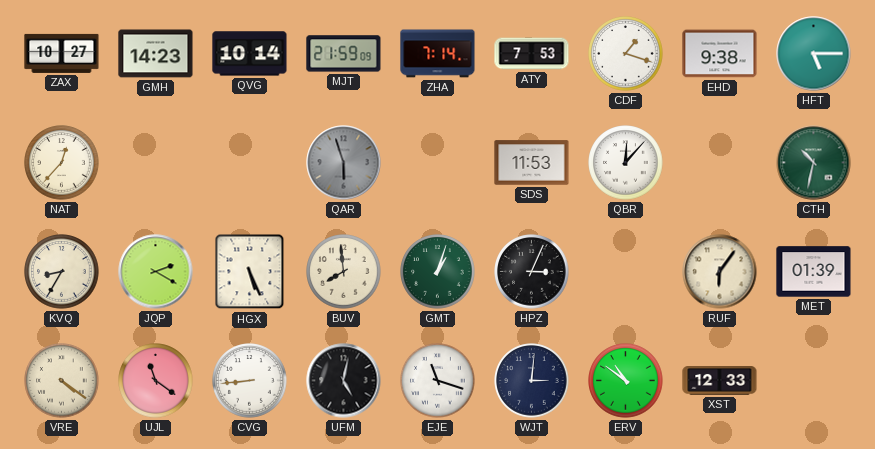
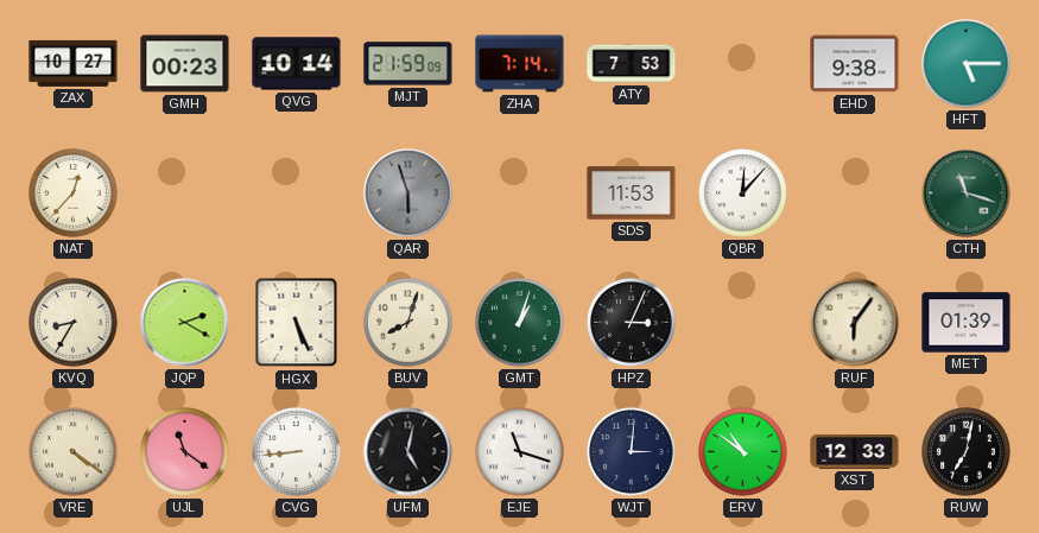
GMH: 14:23 -> 00:23
CDF: 1:18 -> none
CTH: 10:32 -> 11:18
BUV: 7:59 -> 8:03
RUW: none -> 7:02
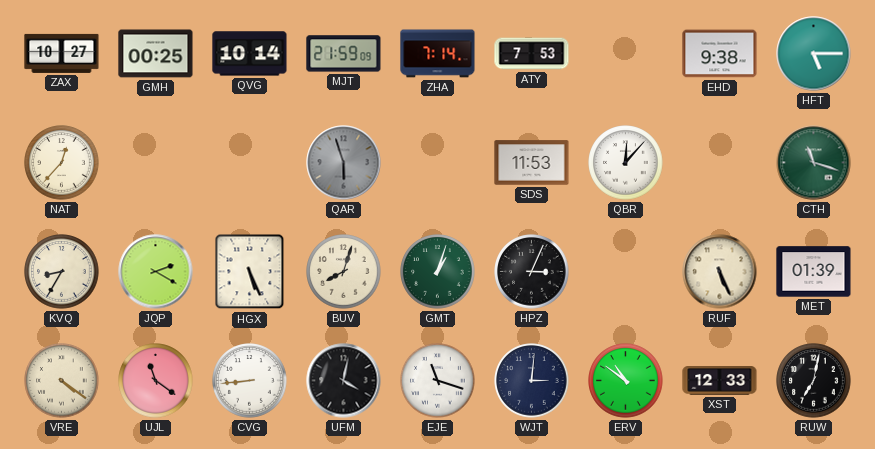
GMH: 00:23 -> 00:25
RUF: 6:06 -> 5:26
UFM: 5:02 -> 4:02
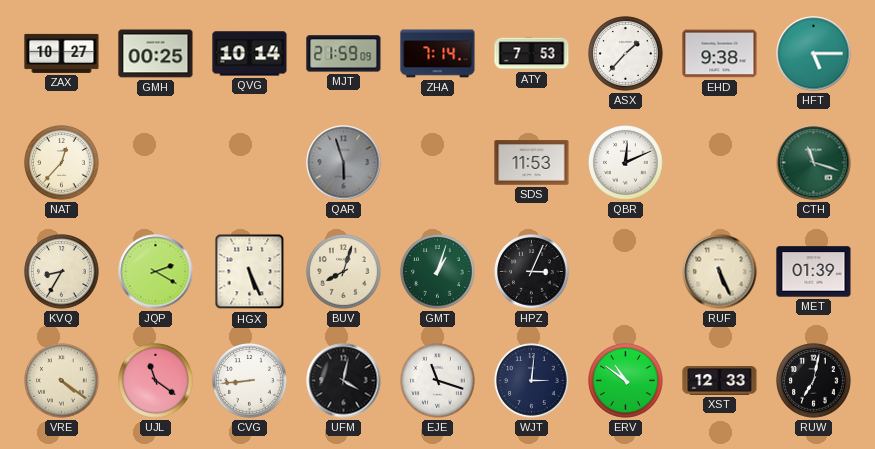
ASX: none -> 1:37
QBR: 12:07 -> 12:11
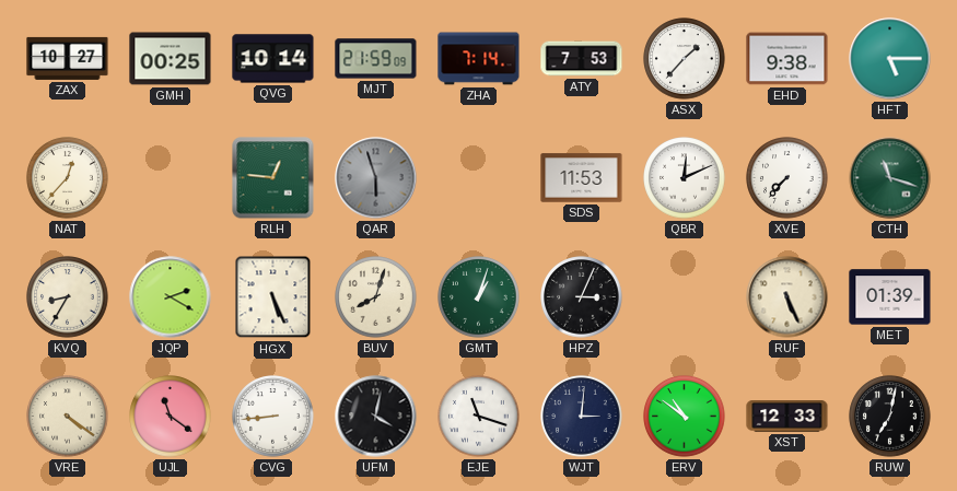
RLH: none -> 12:46
XVE: none -> 7:37
